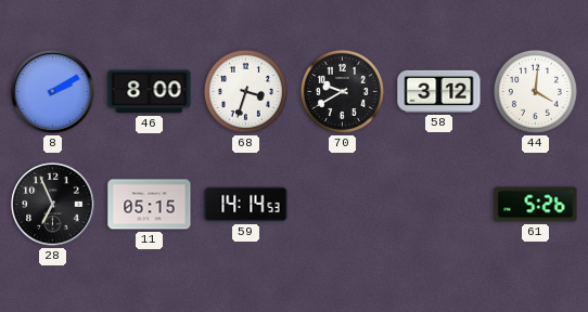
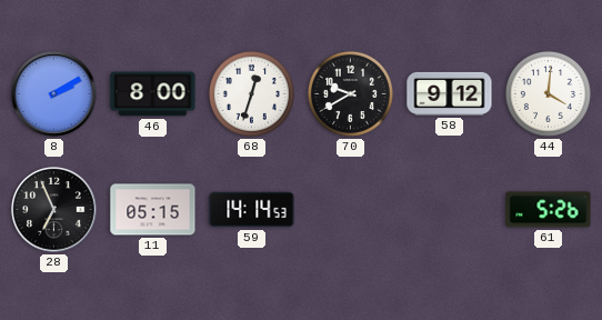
68: 3:33 -> 12:33
58: 3:12 -> 9:12
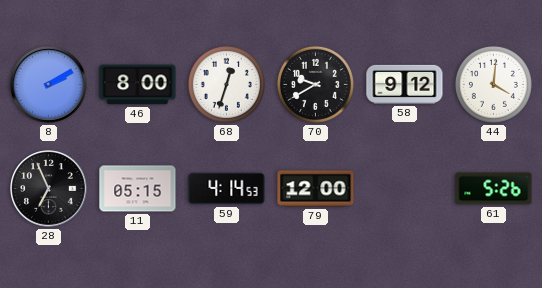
59: 14:14 -> 4:14
79: none -> 12:00
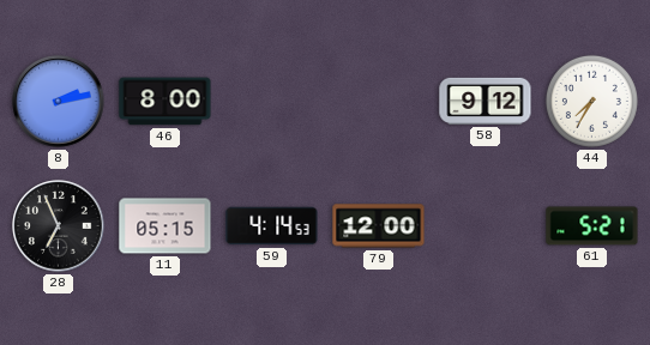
8: 2:10 -> 2:13
68: 12:33 -> none
70: 9:40 -> none
44: 4:01 -> 7:35
61: 5:26 -> 5:21
